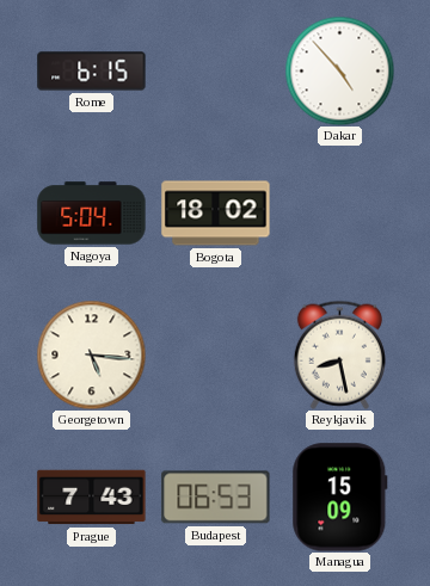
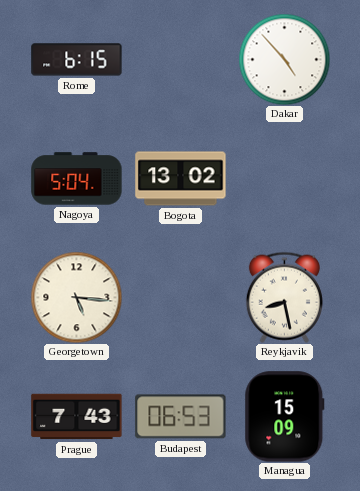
Bogota: 18:02 -> 13:02
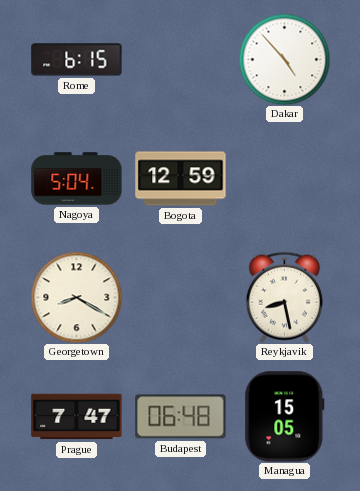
Bogota: 13:02 -> 12:59
Georgetown: 5:16 -> 8:20
Prague: 7:43 -> 7:47
Budapest: 06:53 -> 06:48
Managua: 15:09 -> 15:05
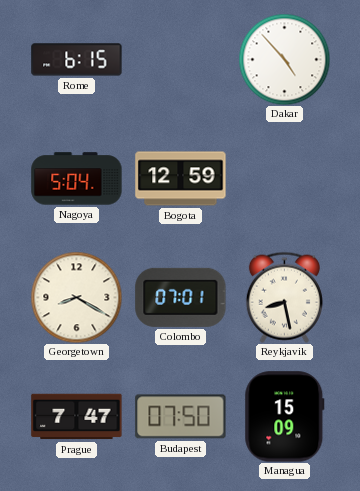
Colombo: none -> 07:01
Budapest: 06:48 -> 07:50
Managua: 15:05 -> 15:09
